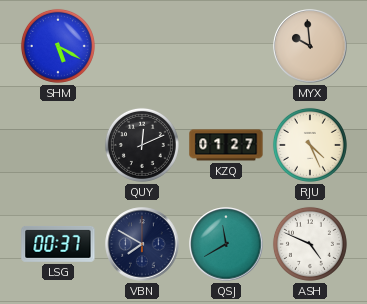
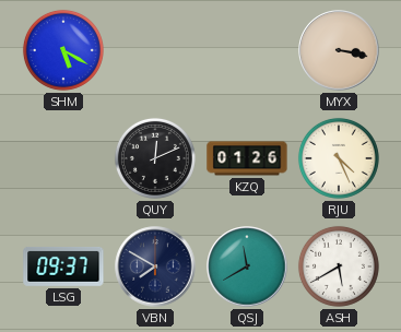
MYX: 9:59 -> 3:17
KZQ: 01:27 -> 01:26
LSG: 00:37 -> 09:37
ASH: 4:49 -> 5:40
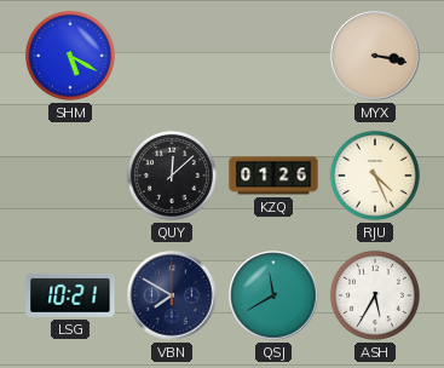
QUY: 12:11 -> 12:08
LSG: 09:37 -> 10:21
ASH: 5:40 -> 5:35
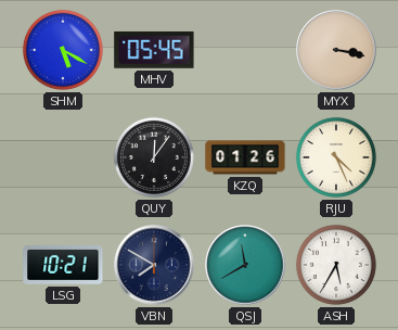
MHV: none -> 05:45
QUY: 12:08 -> 12:06
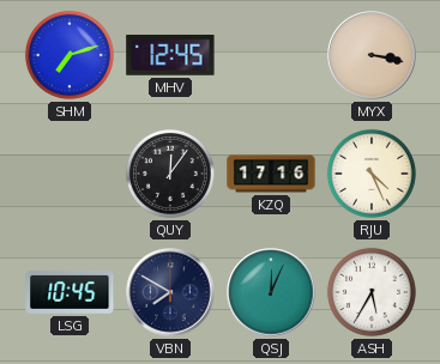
SHM: 5:20 -> 7:12
MHV: 05:45 -> 12:45
KZQ: 01:26 -> 17:16
LSG: 10:21 -> 10:45
QSJ: 11:40 -> 12:04
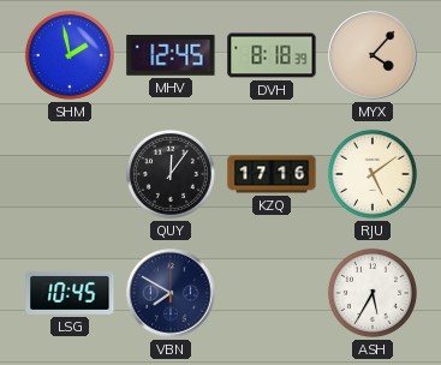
SHM: 7:12 -> 1:58
DVH: none -> 8:18
MYX: 3:17 -> 4:07
RJU: 4:26 -> 5:09
QSJ: 12:04 -> none
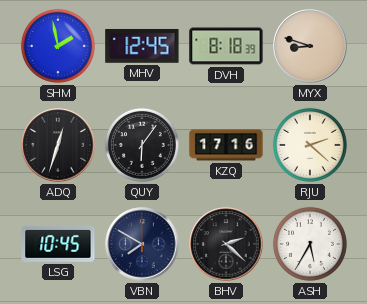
MYX: 4:07 -> 8:48
ADQ: none -> 12:33
QUY: 12:06 -> 6:06
RJU: 5:09 -> 2:22
BHV: none -> 2:22
